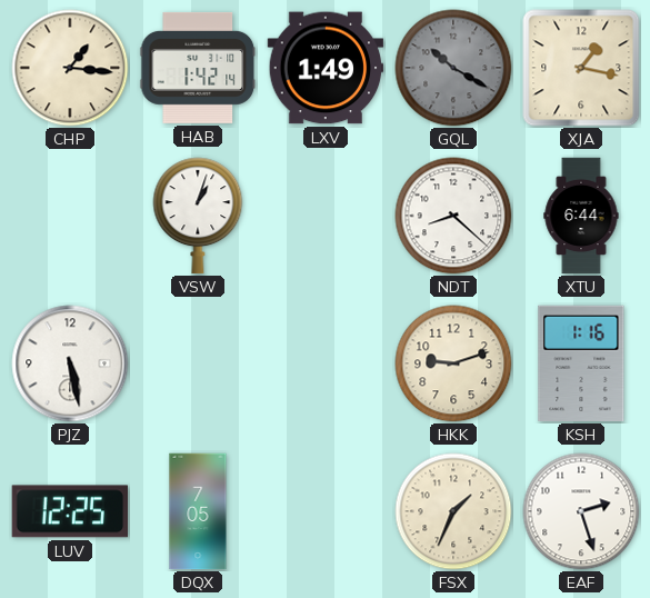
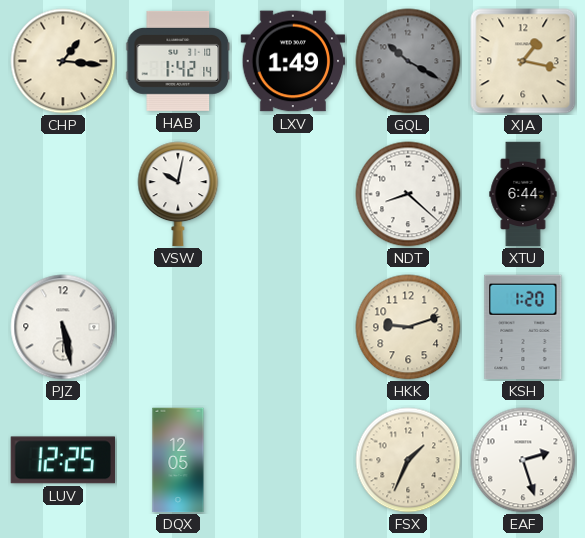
VSW: 1:03 -> 10:02
KSH: 1:16 -> 1:20
DQX: 7:05 -> 12:05
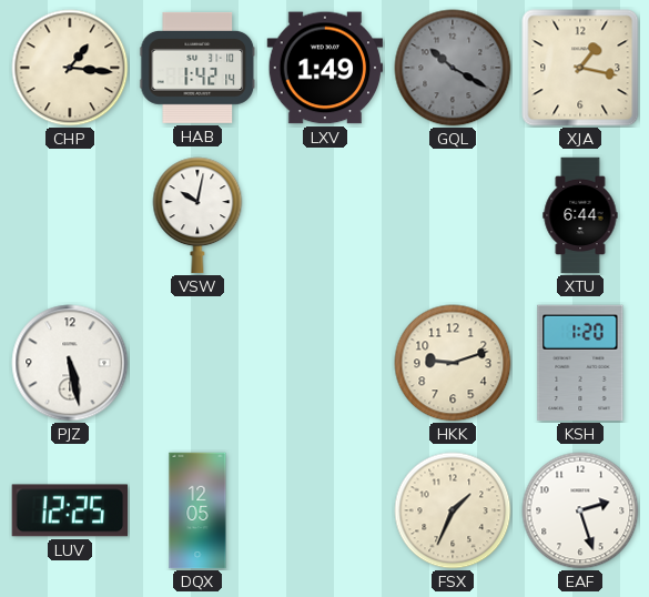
NDT: 8:22 -> none
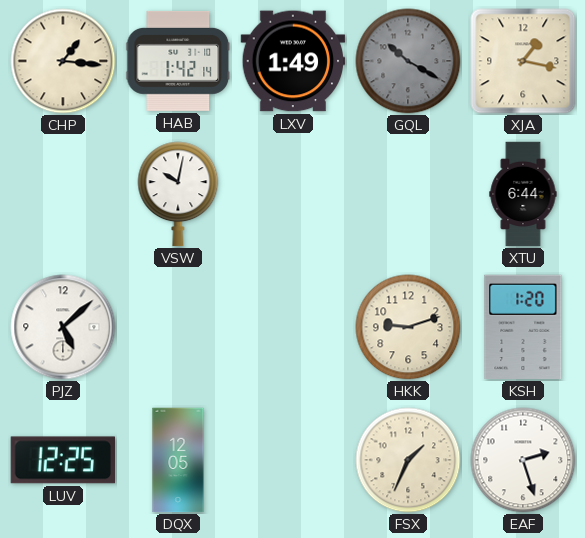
PJZ: 5:28 -> 5:08
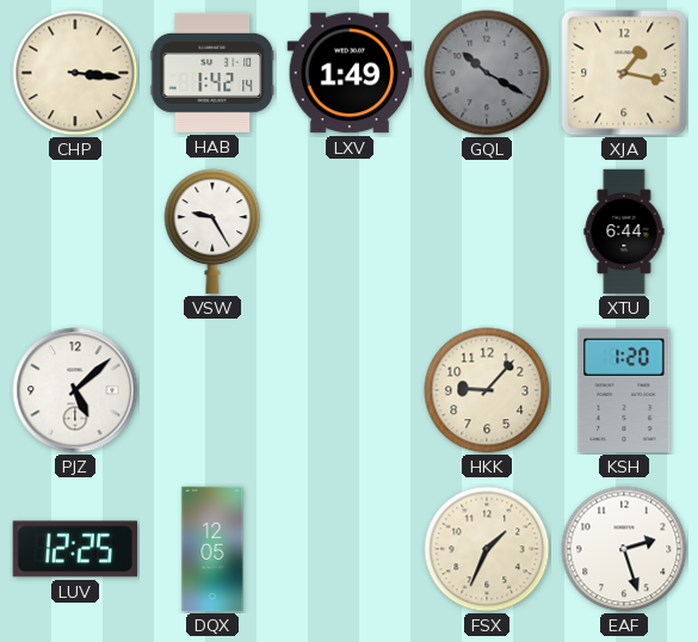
CHP: 1:16 -> 3:16
VSW: 10:02 -> 9:25
HKK: 9:12 -> 9:07
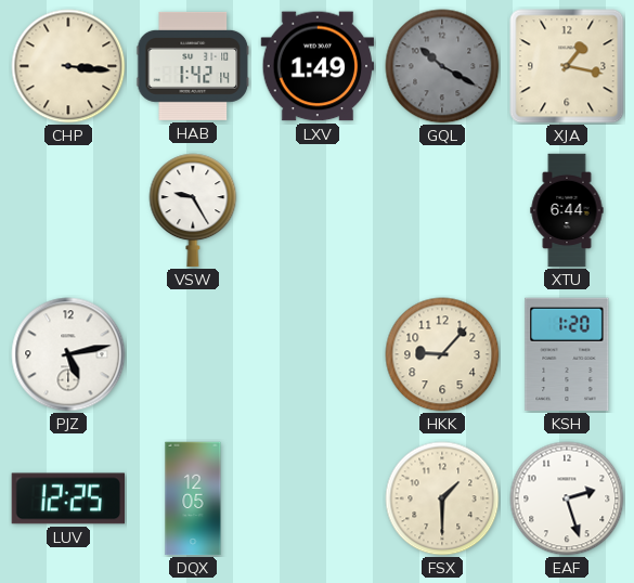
PJZ: 5:08 -> 5:13
FSX: 1:34 -> 1:30
